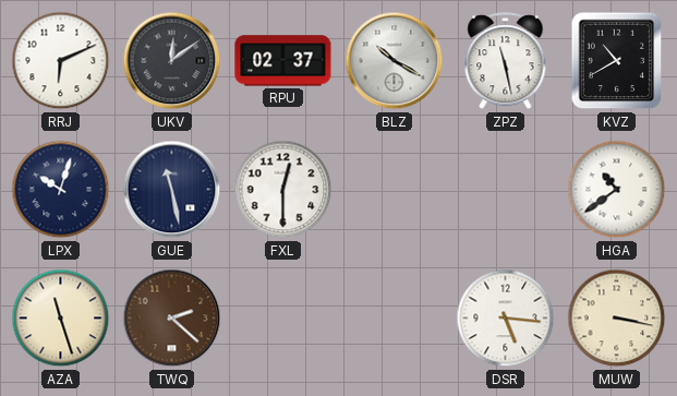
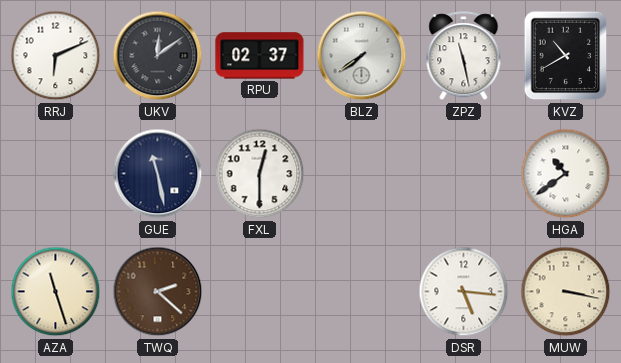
BLZ: 10:20 -> 7:39
LPX: 10:03 -> none
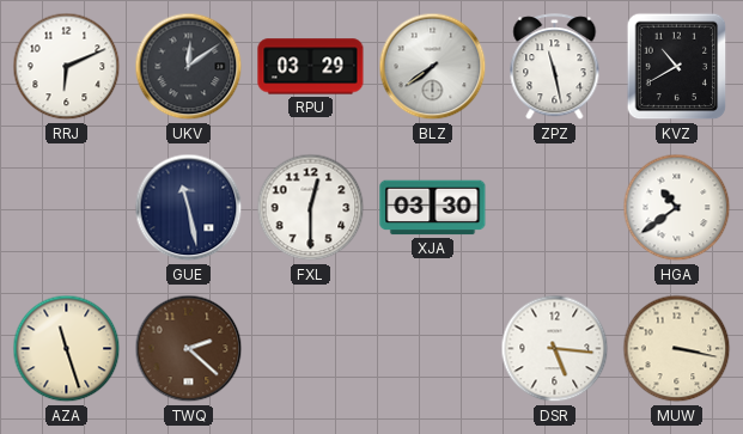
RPU: 02:37 -> 03:29
XJA: none -> 03:30
